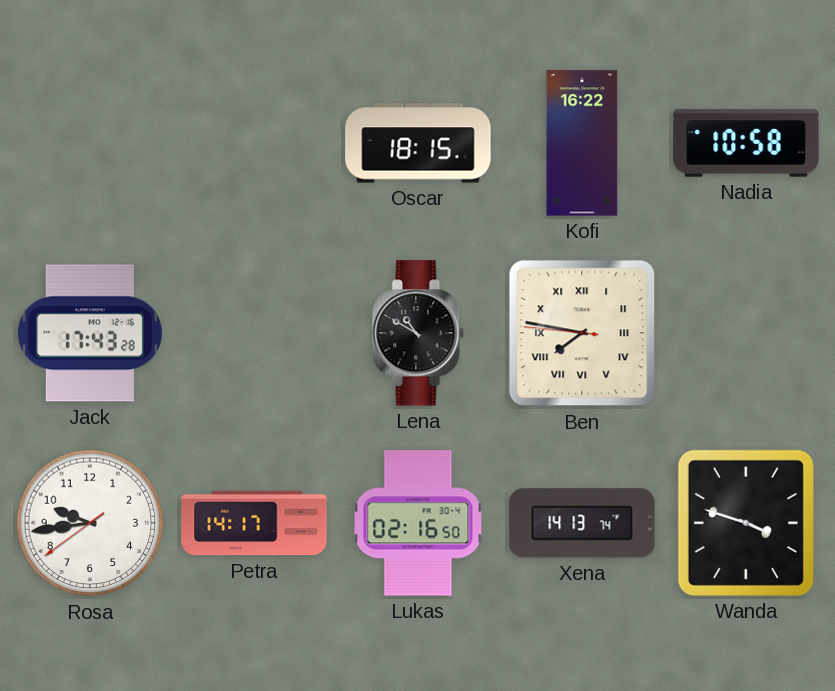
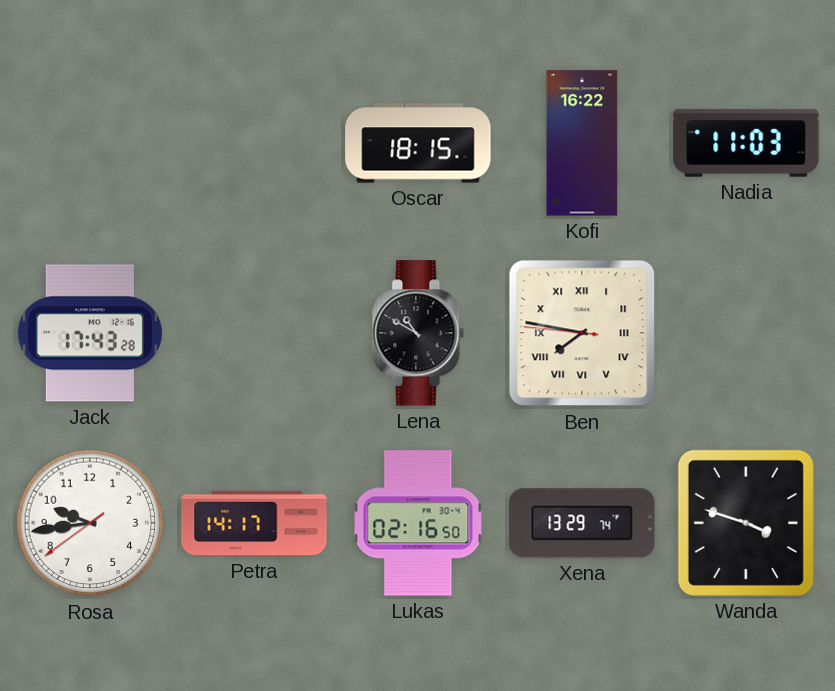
Nadia: 10:58 -> 11:03
Xena: 14:13 -> 13:29
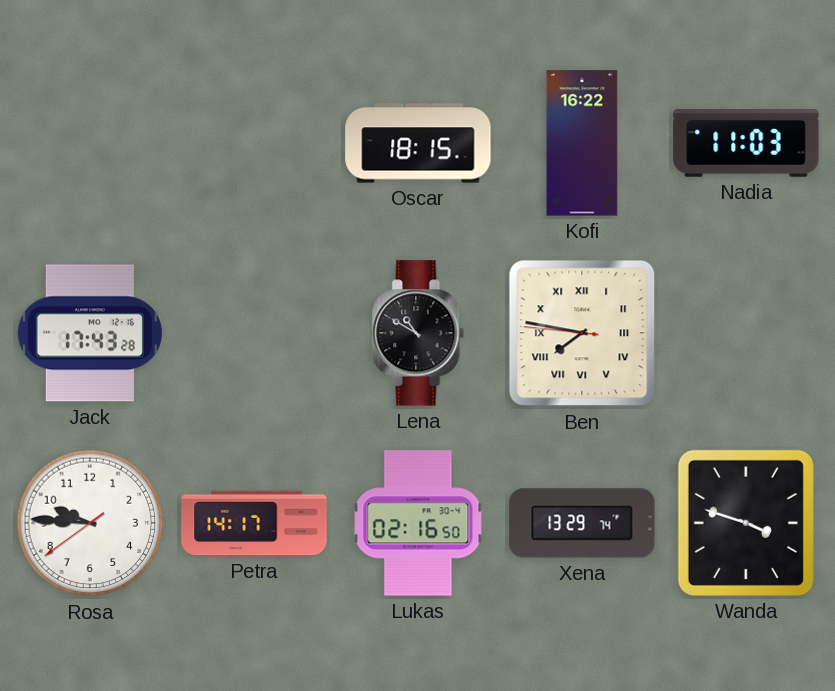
Rosa: 9:43 -> 9:45
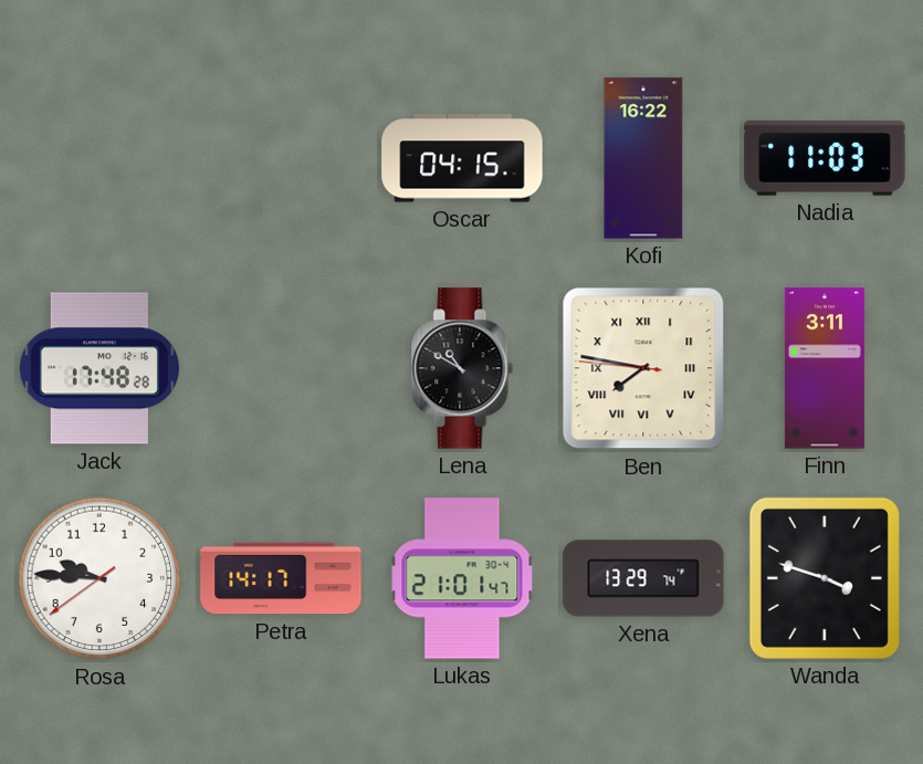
Oscar: 18:15 -> 04:15
Jack: 17:43 -> 17:48
Finn: none -> 3:11
Lukas: 02:16 -> 21:01
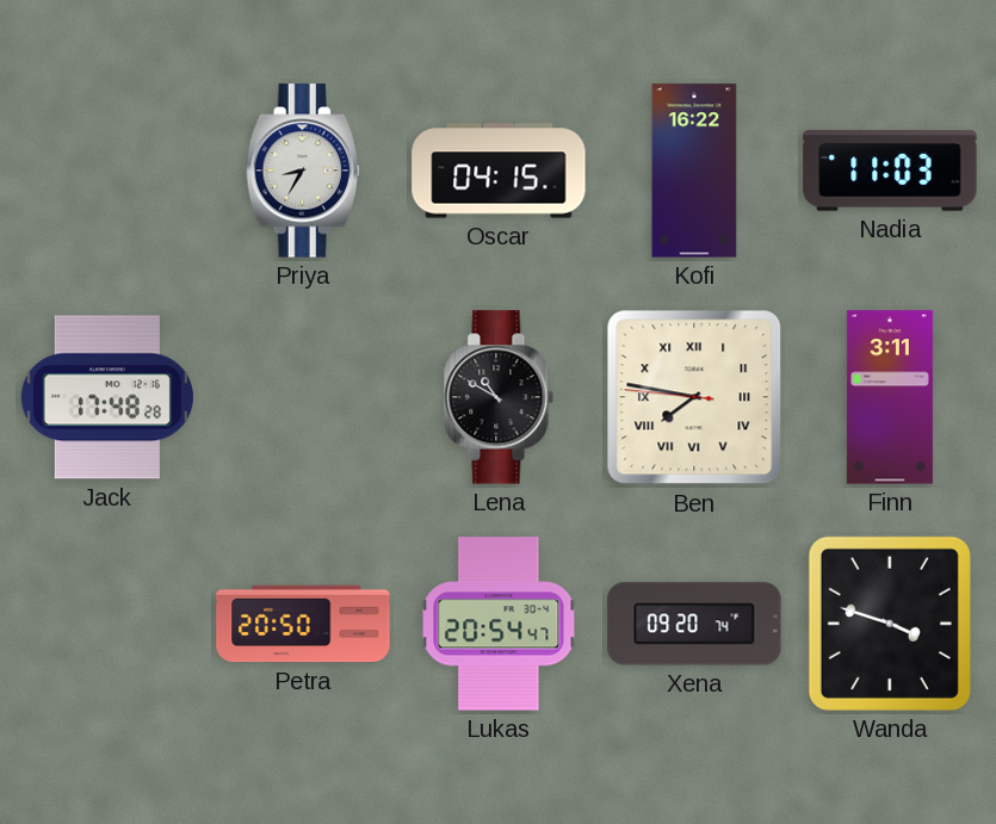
Priya: none -> 8:35
Rosa: 9:45 -> none
Petra: 14:17 -> 20:50
Lukas: 21:01 -> 20:54
Xena: 13:29 -> 09:20
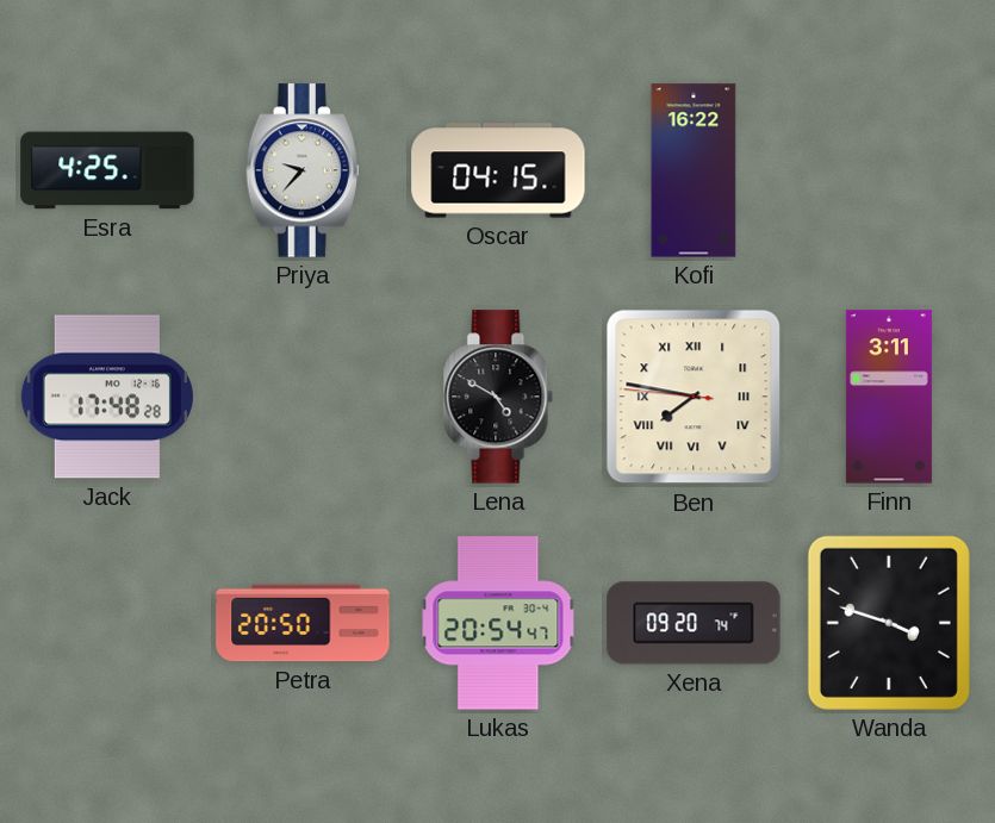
Esra: none -> 4:25
Priya: 8:35 -> 9:37
Nadia: 11:03 -> none
Lena: 10:50 -> 4:50
